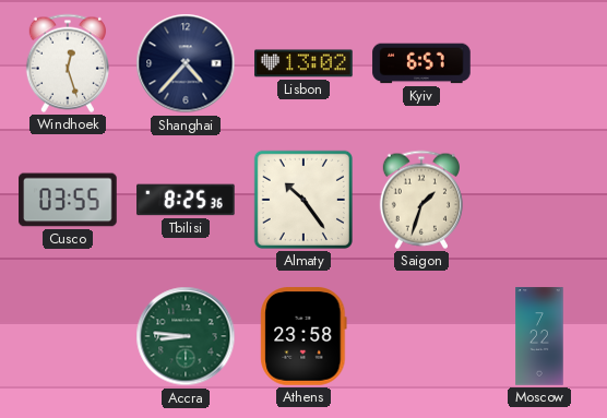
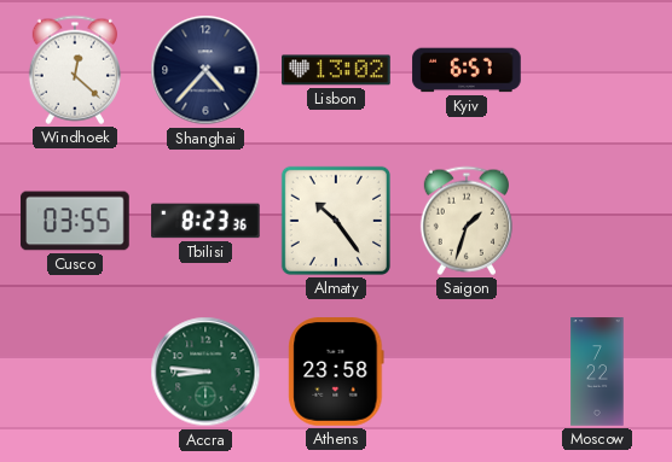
Windhoek: 12:27 -> 12:22
Tbilisi: 8:25 -> 8:23
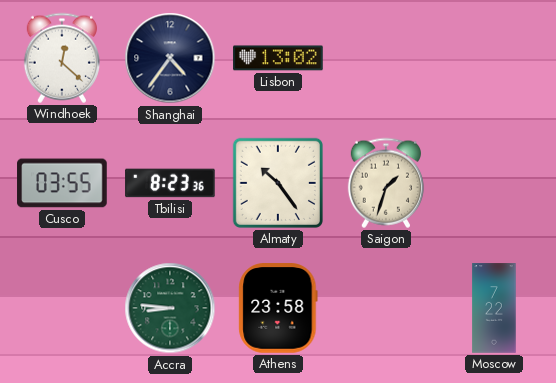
Shanghai: 4:37 -> 4:36
Kyiv: 6:57 -> none
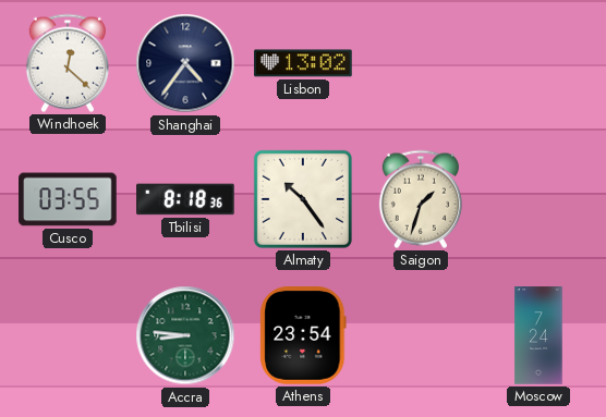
Tbilisi: 8:23 -> 8:18
Athens: 23:58 -> 23:54
Moscow: 7:22 -> 7:24
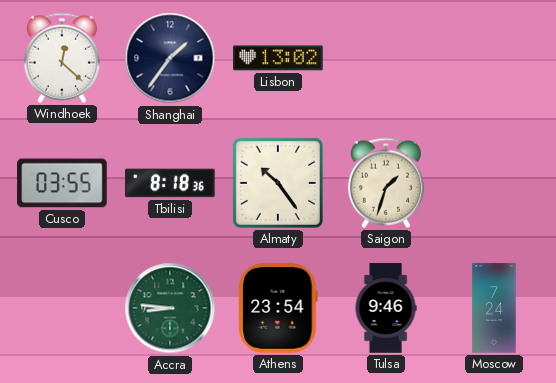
Shanghai: 4:36 -> 1:36
Tulsa: none -> 9:46
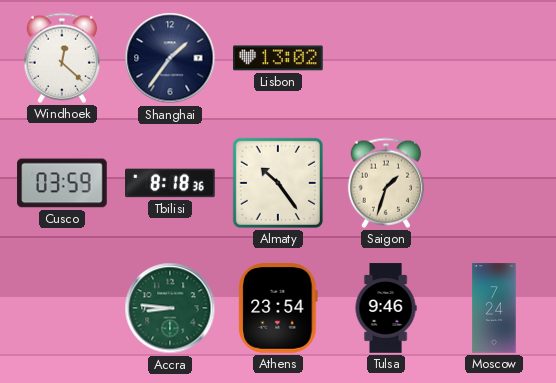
Cusco: 03:55 -> 03:59
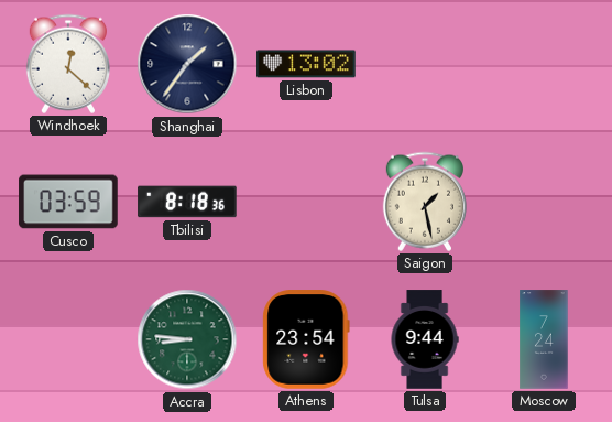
Almaty: 10:24 -> none
Saigon: 1:33 -> 1:28
Tulsa: 9:46 -> 9:44
